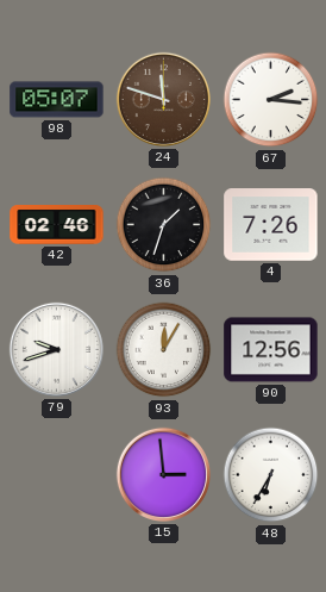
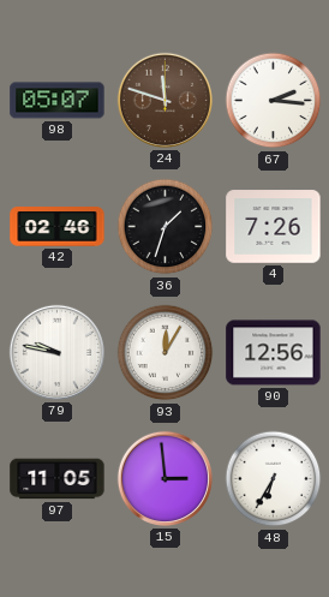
79: 9:42 -> 9:47
97: none -> 11:05
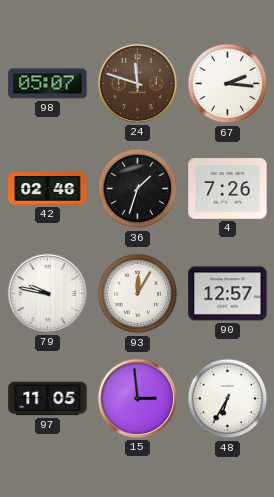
90: 12:56 -> 12:57
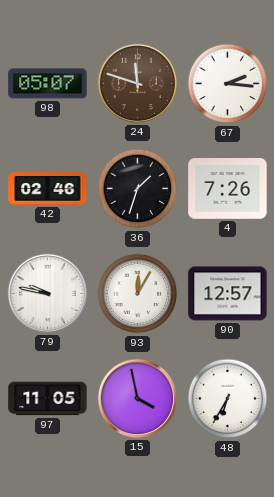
15: 2:59 -> 3:58
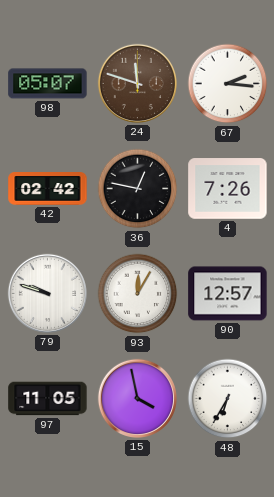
42: 02:46 -> 02:42
36: 1:33 -> 12:47
79: 9:47 -> 9:48
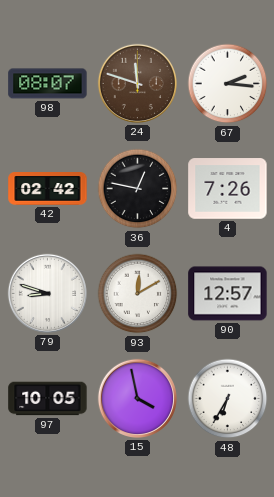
98: 05:07 -> 08:07
79: 9:48 -> 8:48
93: 12:05 -> 12:10
97: 11:05 -> 10:05
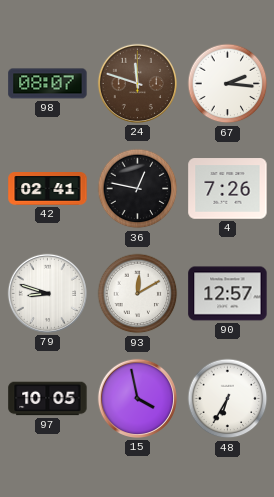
42: 02:42 -> 02:41
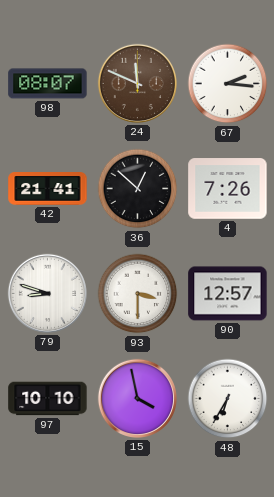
24: 11:48 -> 11:49
42: 02:41 -> 21:41
36: 12:47 -> 12:52
93: 12:10 -> 3:30
97: 10:05 -> 10:10
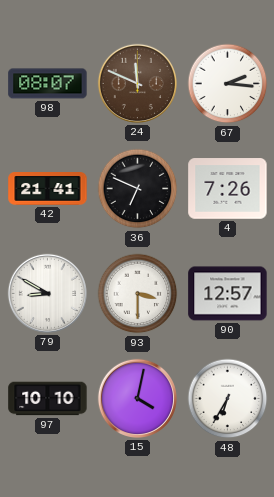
36: 12:52 -> 6:49
79: 8:48 -> 8:50
15: 3:58 -> 4:02
